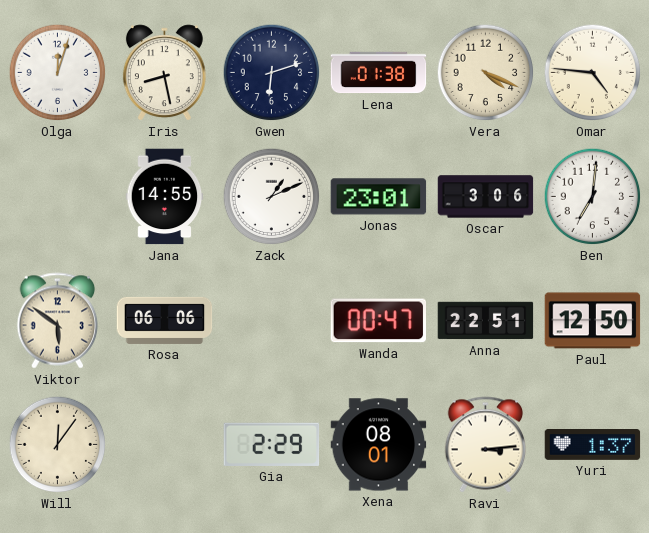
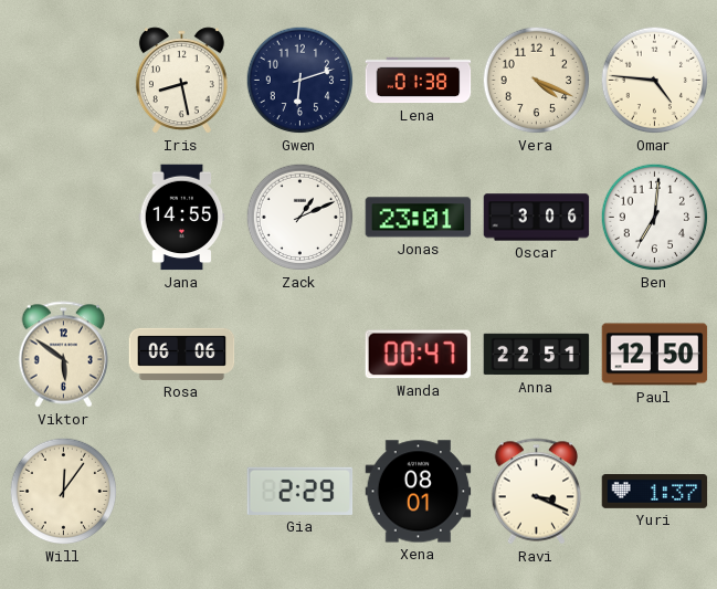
Olga: 12:03 -> none
Ravi: 3:14 -> 3:19
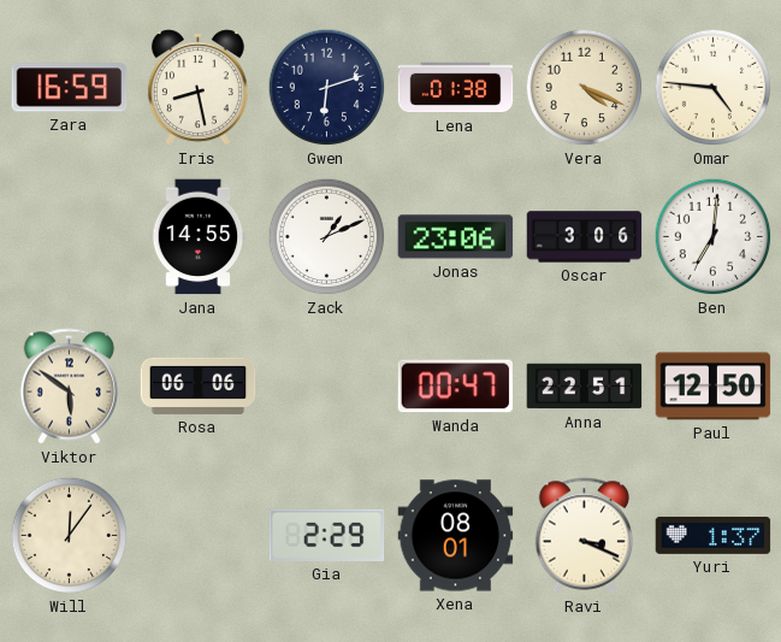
Zara: none -> 16:59
Jonas: 23:01 -> 23:06
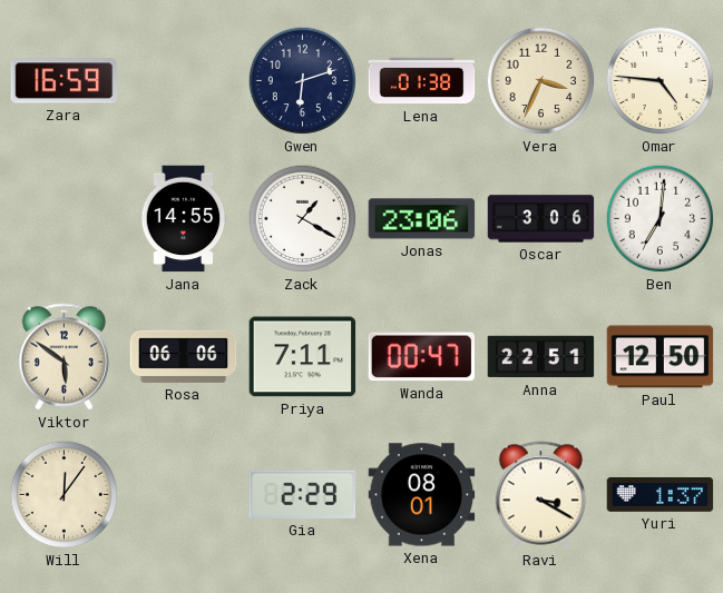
Iris: 8:28 -> none
Vera: 4:19 -> 3:34
Zack: 1:11 -> 1:20
Priya: none -> 7:11
Ravi: 3:19 -> 3:20
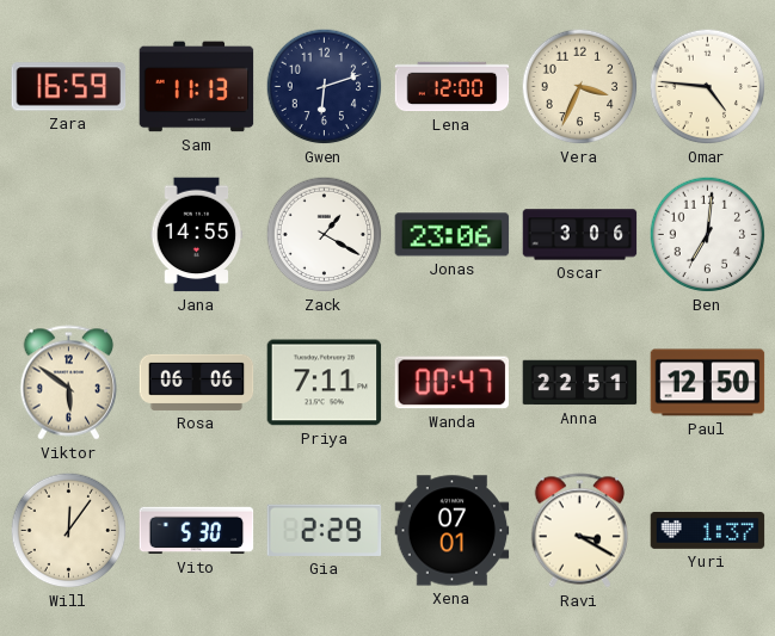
Sam: none -> 11:13
Lena: 01:38 -> 12:00
Vito: none -> 5:30
Xena: 08:01 -> 07:01
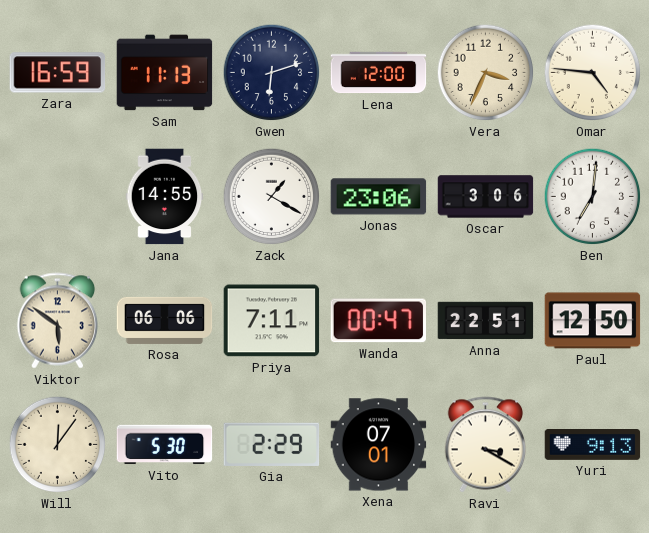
Yuri: 1:37 -> 9:13
